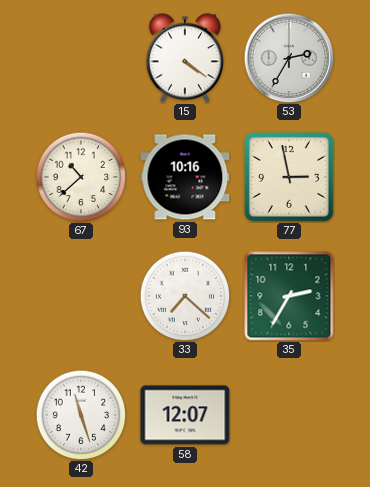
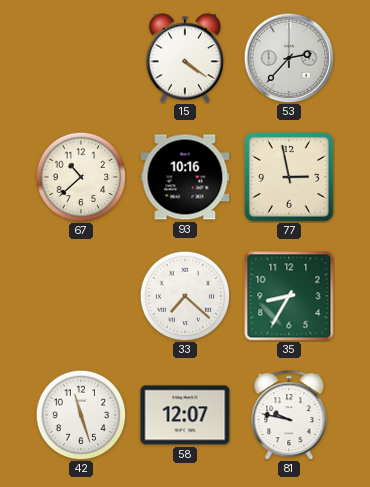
53: 2:35 -> 2:37
35: 2:35 -> 8:35
81: none -> 9:47
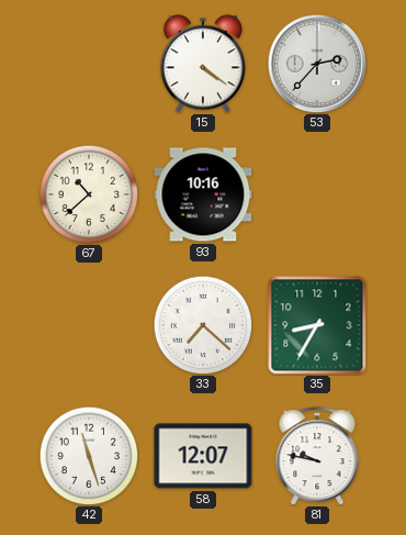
77: 2:58 -> none
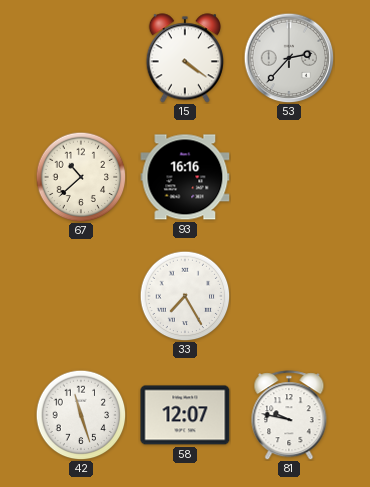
93: 10:16 -> 16:16
33: 7:22 -> 7:25
35: 8:35 -> none
